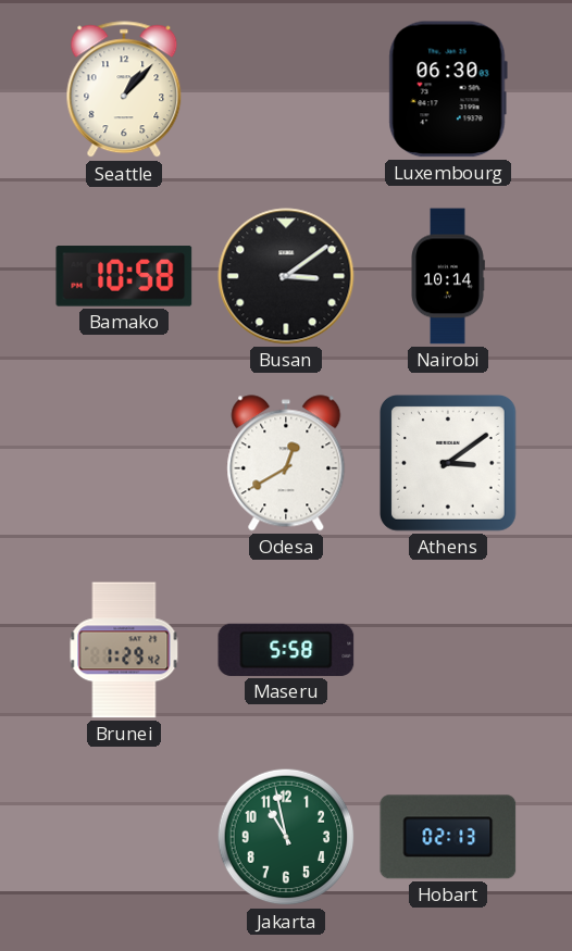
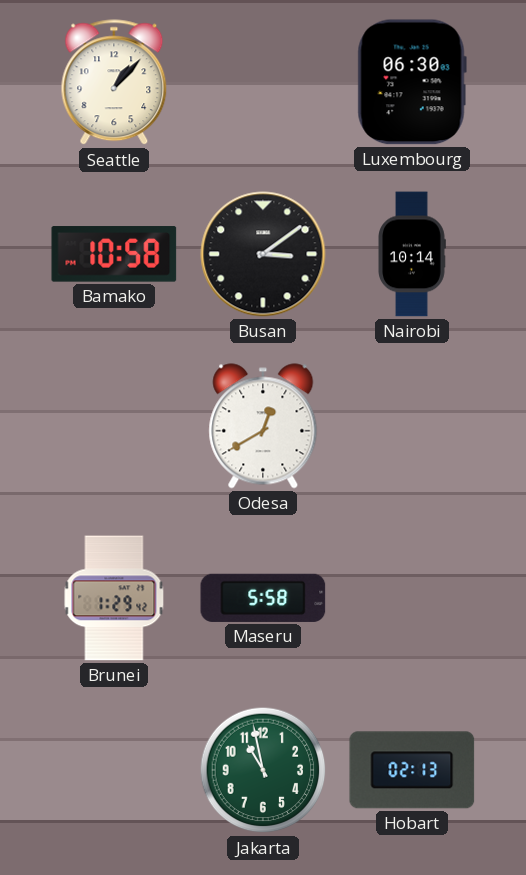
Athens: 3:09 -> none
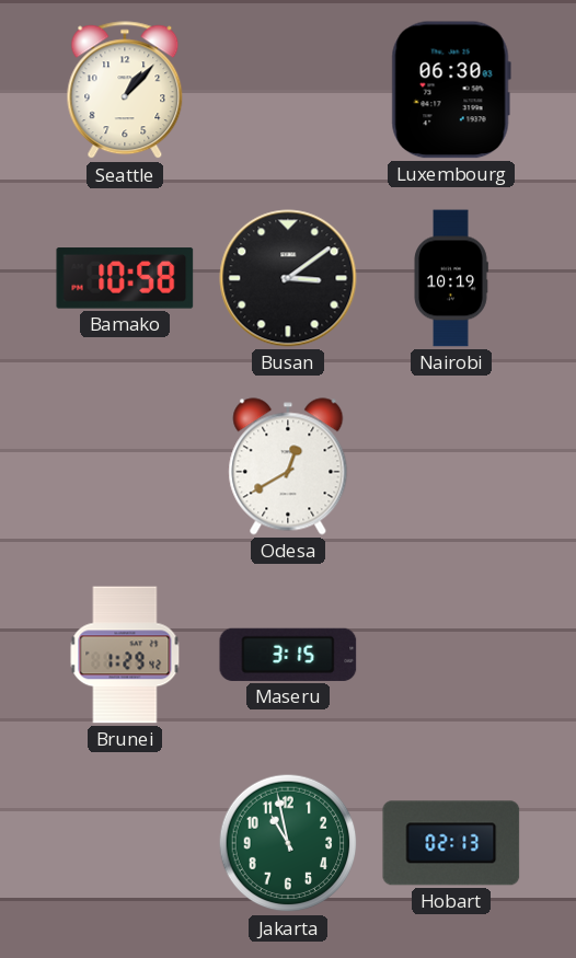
Nairobi: 10:14 -> 10:19
Maseru: 5:58 -> 3:15
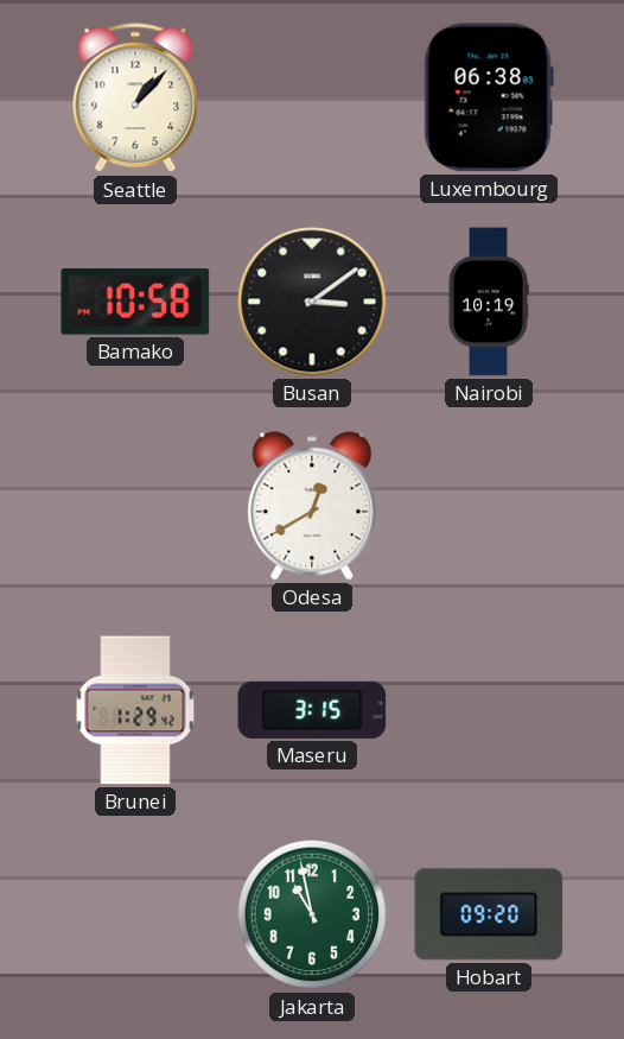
Luxembourg: 06:30 -> 06:38
Hobart: 02:13 -> 09:20
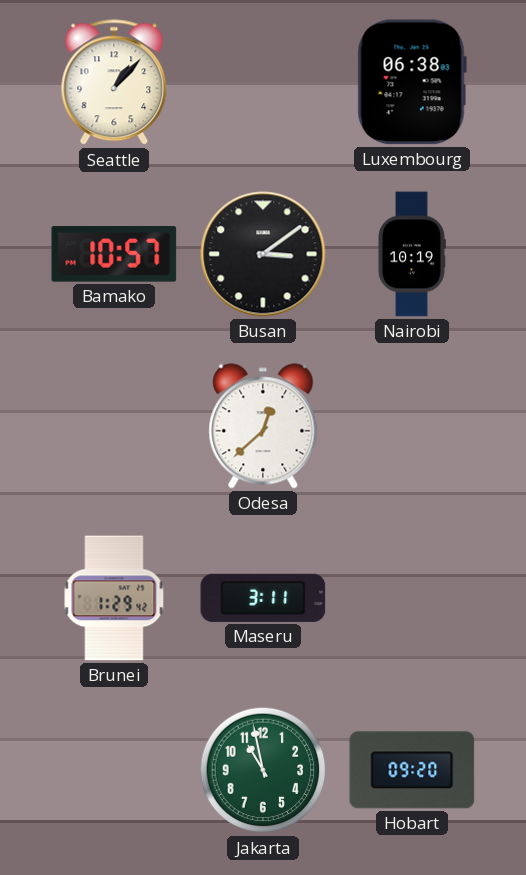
Bamako: 10:58 -> 10:57
Odesa: 12:40 -> 12:38
Maseru: 3:15 -> 3:11
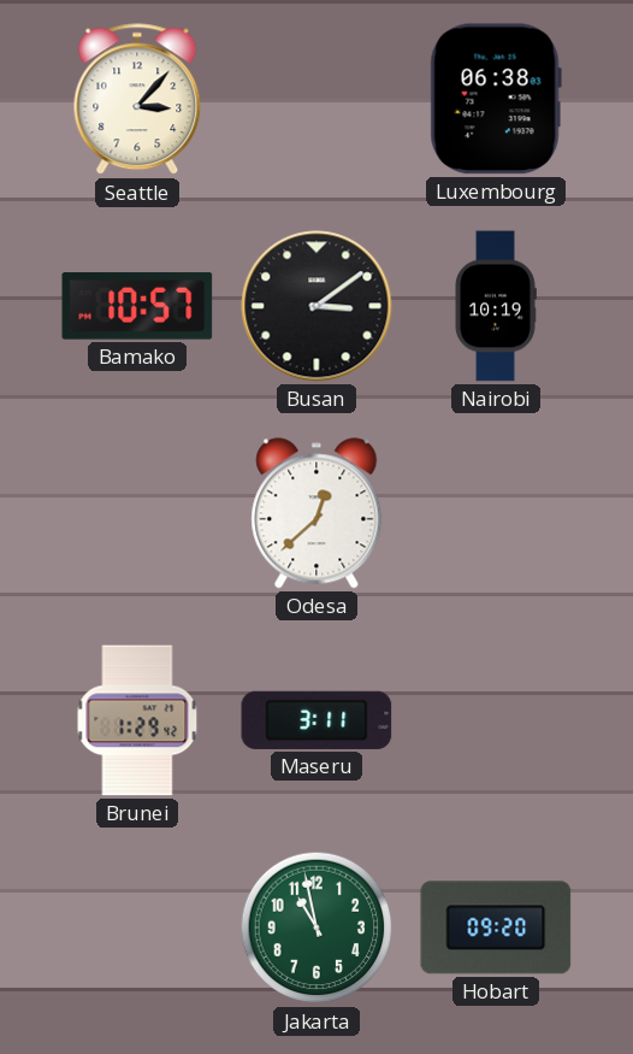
Seattle: 1:07 -> 3:07
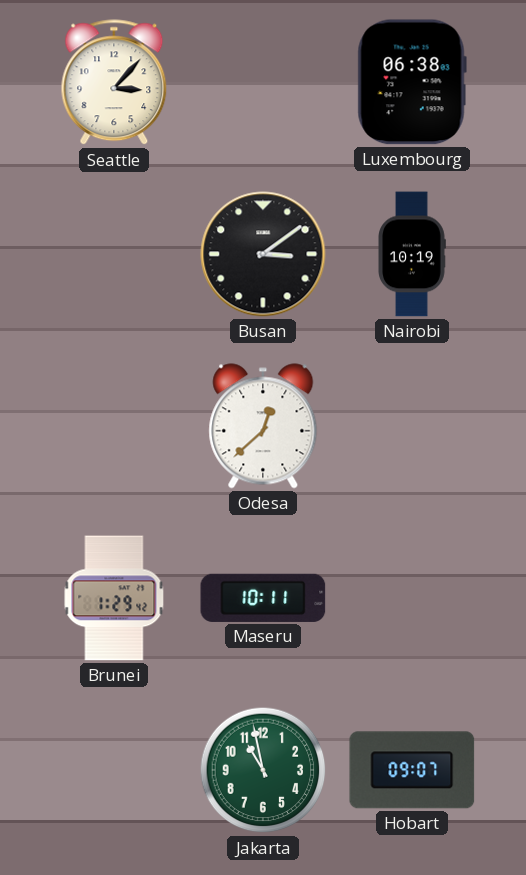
Bamako: 10:57 -> none
Maseru: 3:11 -> 10:11
Hobart: 09:20 -> 09:07
